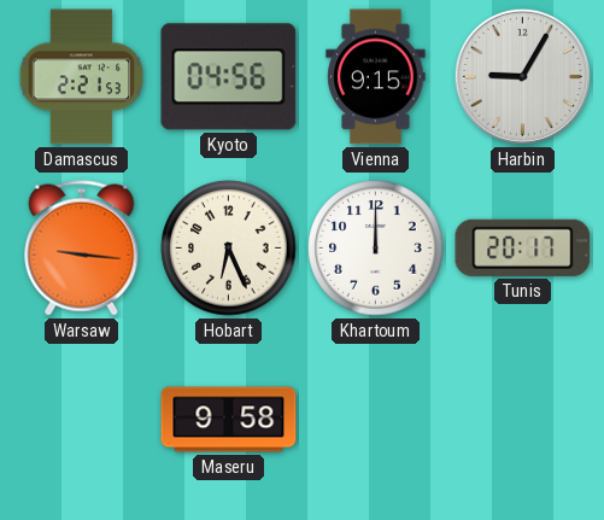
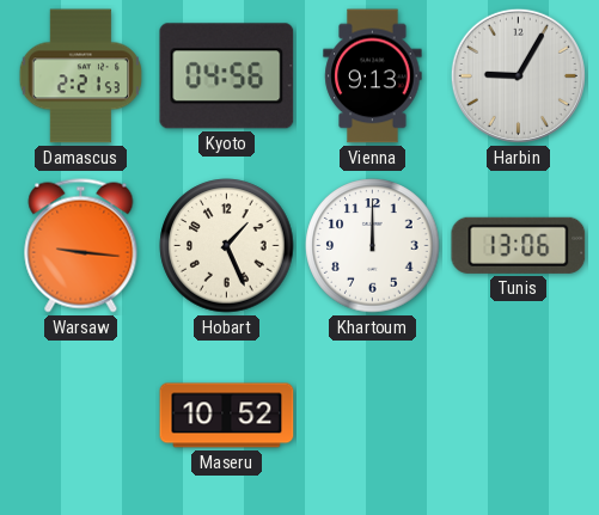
Vienna: 9:15 -> 9:13
Hobart: 6:26 -> 1:26
Tunis: 20:17 -> 13:06
Maseru: 9:58 -> 10:52
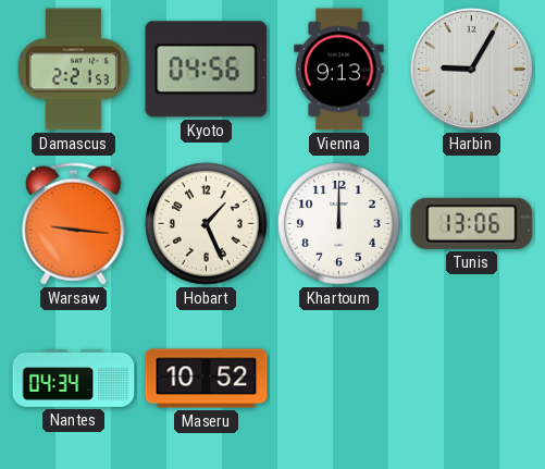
Nantes: none -> 04:34
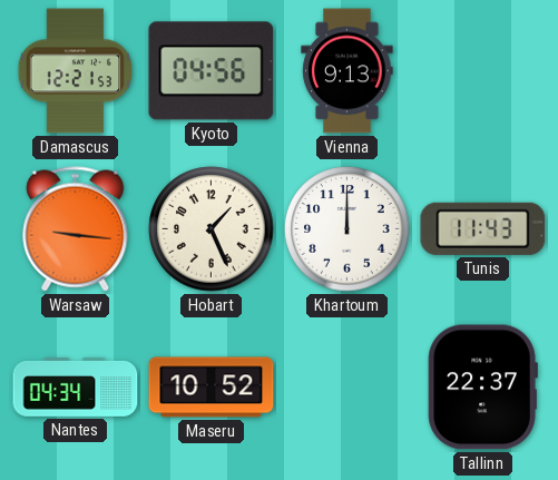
Damascus: 2:21 -> 12:21
Harbin: 9:05 -> none
Tunis: 13:06 -> 11:43
Tallinn: none -> 22:37
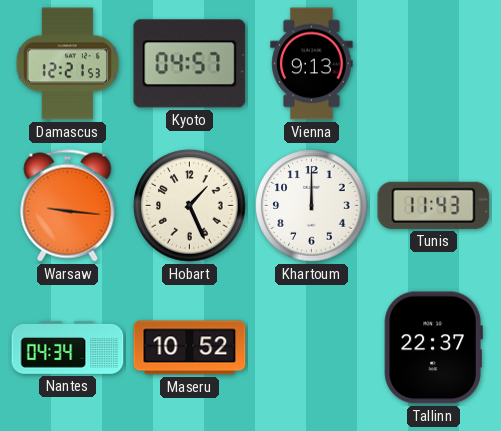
Kyoto: 04:56 -> 04:57
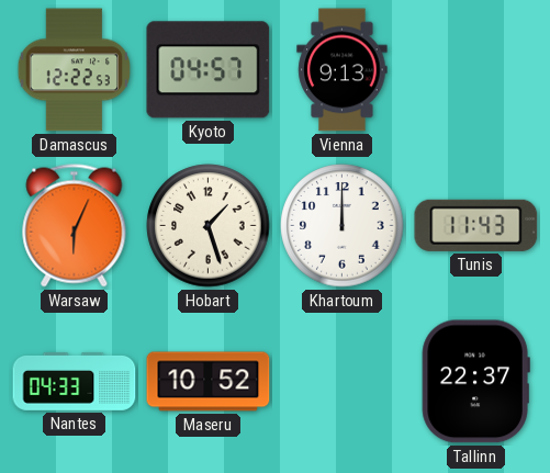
Damascus: 12:21 -> 12:22
Warsaw: 9:16 -> 6:04
Hobart: 1:26 -> 1:27
Nantes: 04:34 -> 04:33
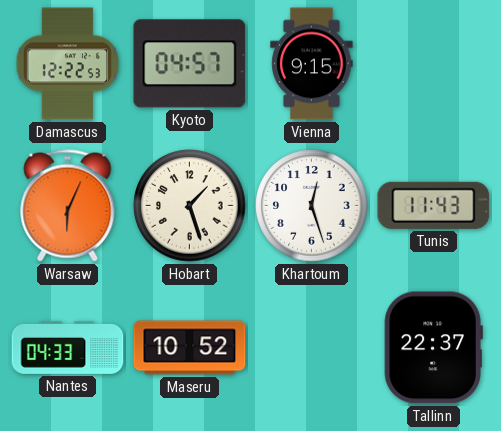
Vienna: 9:13 -> 9:15
Khartoum: 12:00 -> 12:27
